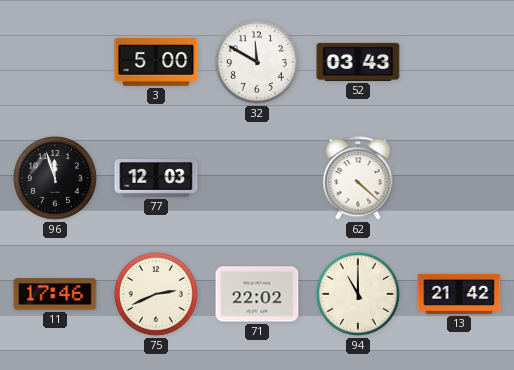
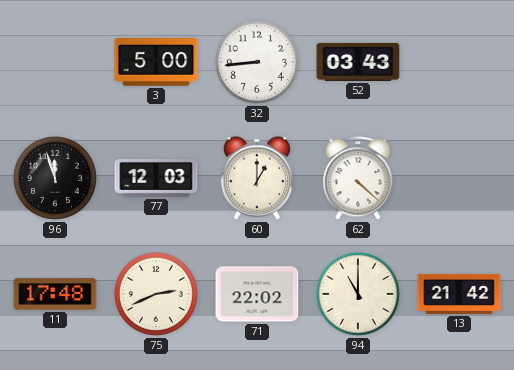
32: 11:50 -> 8:44
60: none -> 1:00
11: 17:46 -> 17:48
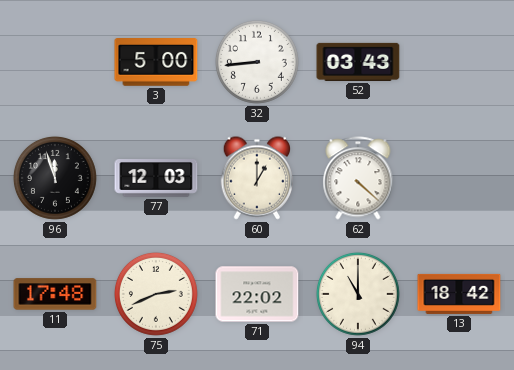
13: 21:42 -> 18:42
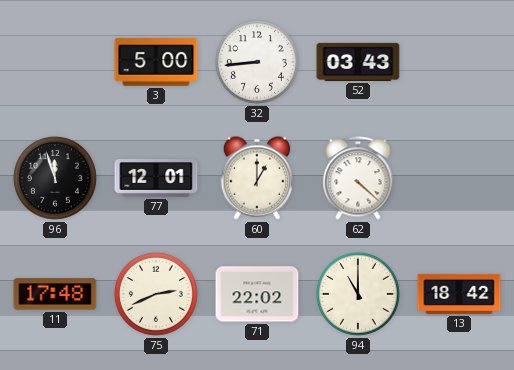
77: 12:03 -> 12:01
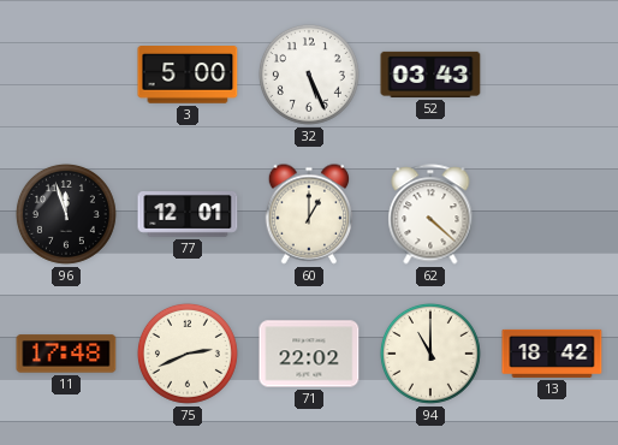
32: 8:44 -> 5:26
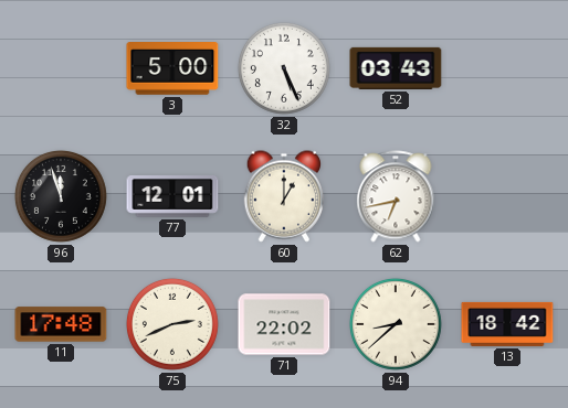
62: 4:22 -> 6:43
94: 11:00 -> 8:38
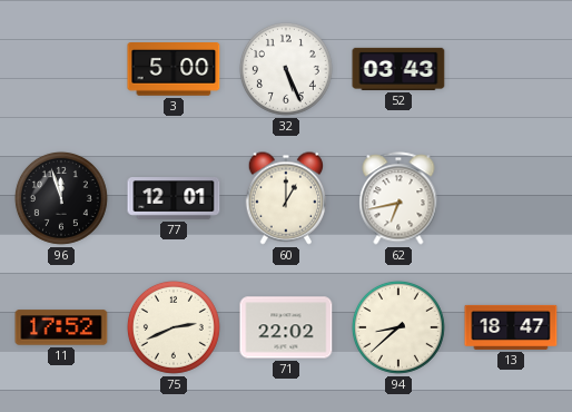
11: 17:48 -> 17:52
13: 18:42 -> 18:47
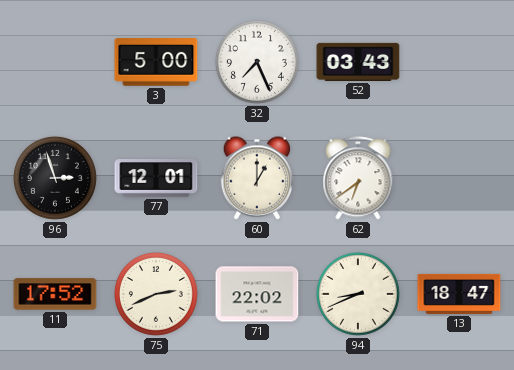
32: 5:26 -> 7:26
96: 11:57 -> 2:57
62: 6:43 -> 6:39
94: 8:38 -> 8:41
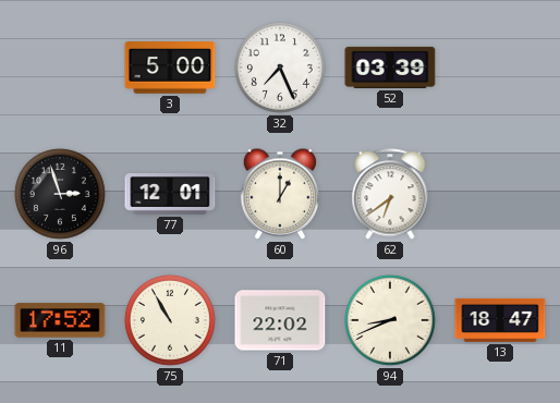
52: 03:43 -> 03:39
75: 2:41 -> 10:55
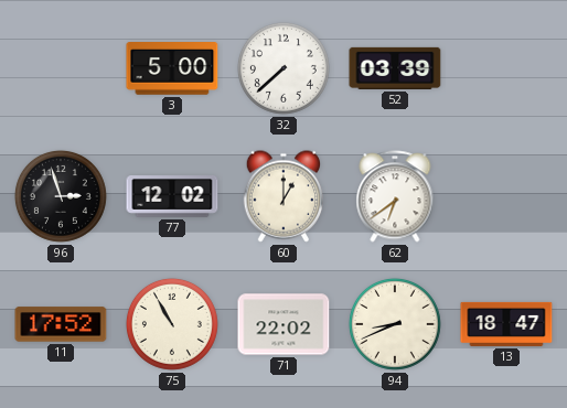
32: 7:26 -> 7:38
77: 12:01 -> 12:02
